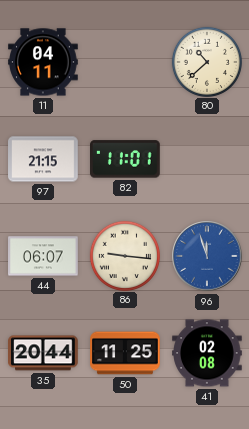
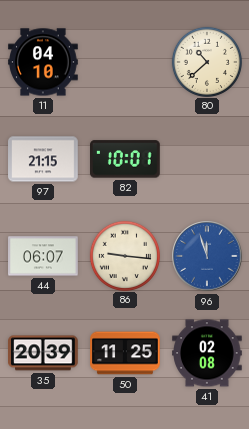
11: 04:11 -> 04:10
82: 11:01 -> 10:01
35: 20:44 -> 20:39
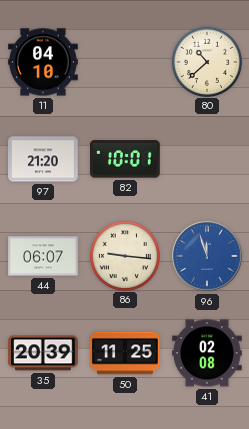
97: 21:15 -> 21:20
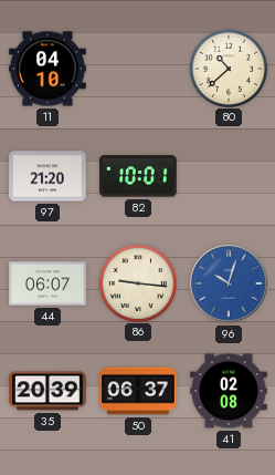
96: 11:57 -> 10:03
50: 11:25 -> 06:37
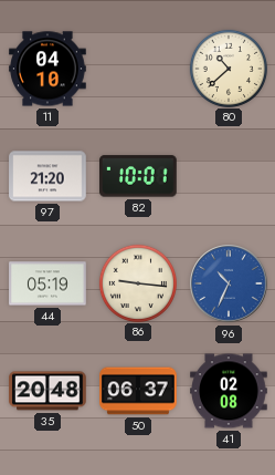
44: 06:07 -> 05:19
96: 10:03 -> 10:34
35: 20:39 -> 20:48
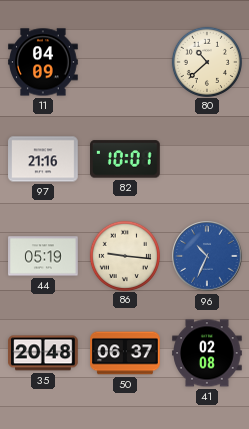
11: 04:10 -> 04:09
97: 21:20 -> 21:16
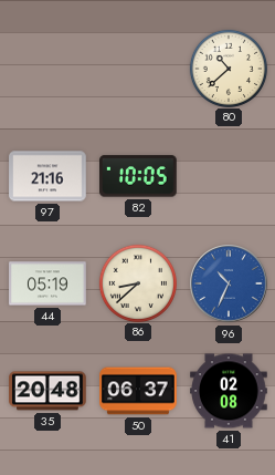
11: 04:09 -> none
82: 10:01 -> 10:05
86: 9:16 -> 8:38
